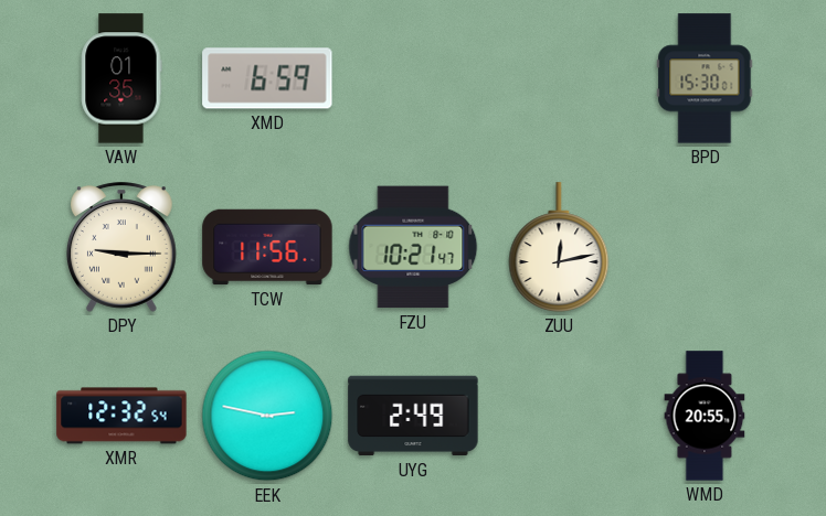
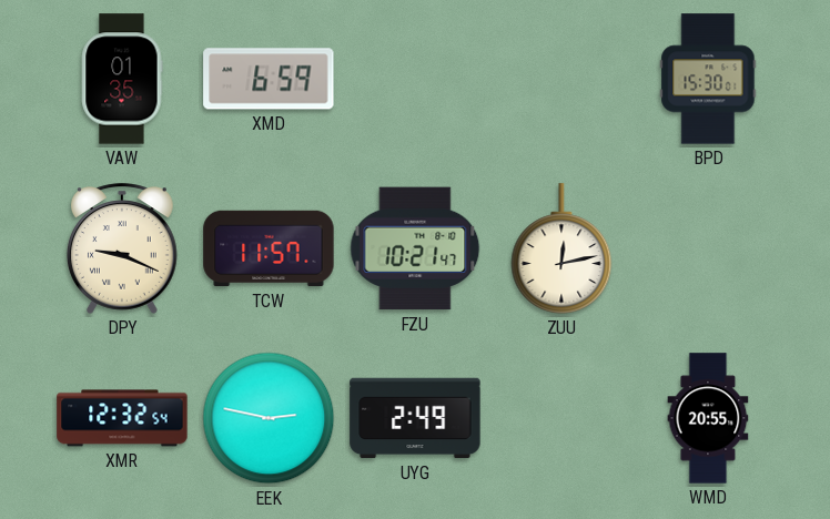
DPY: 9:15 -> 9:19
TCW: 11:56 -> 11:57
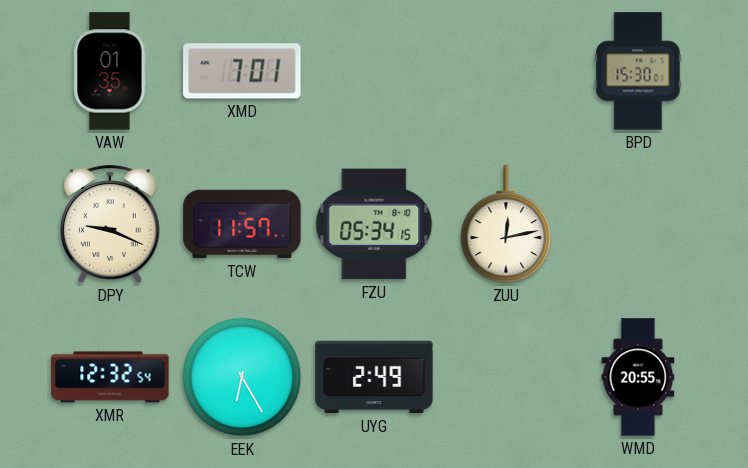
XMD: 6:59 -> 7:01
FZU: 10:21 -> 05:34
EEK: 2:47 -> 6:25
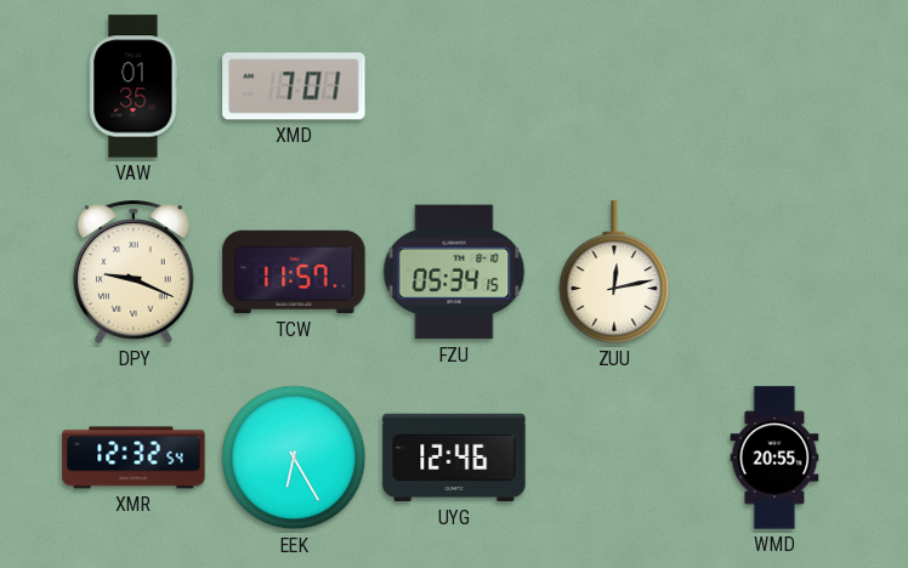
BPD: 15:30 -> none
UYG: 2:49 -> 12:46
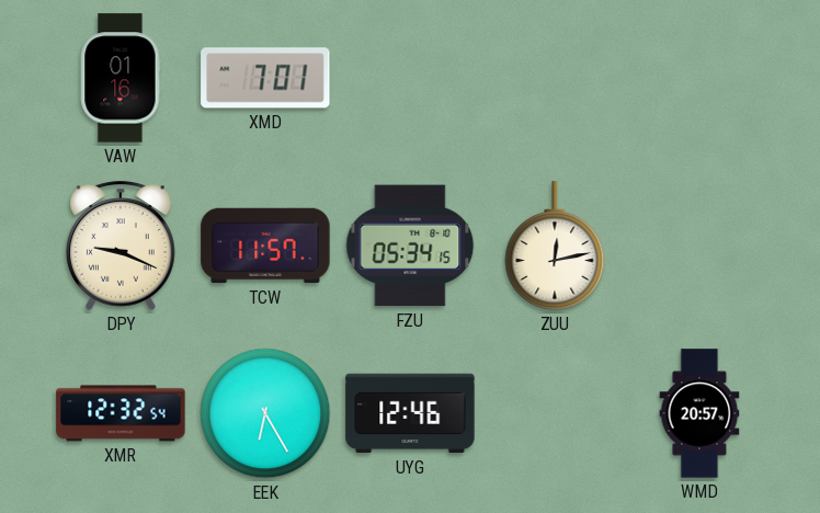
VAW: 01:35 -> 01:16
WMD: 20:55 -> 20:57
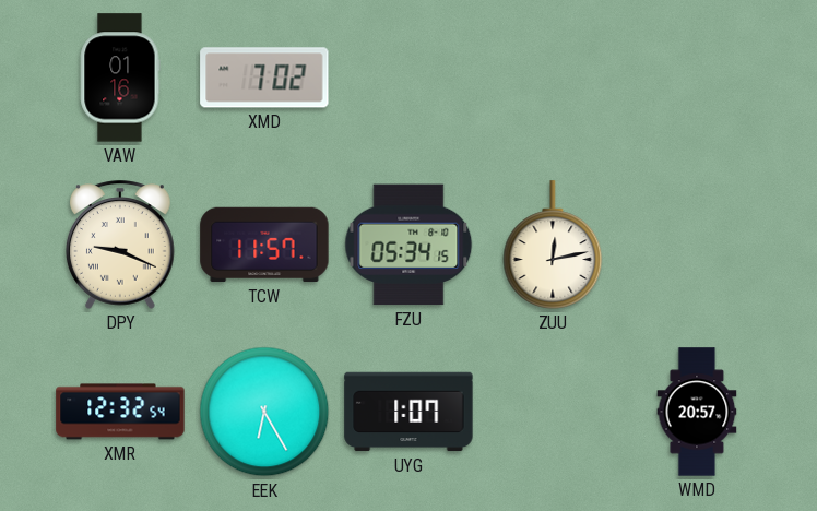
XMD: 7:01 -> 7:02
UYG: 12:46 -> 1:07
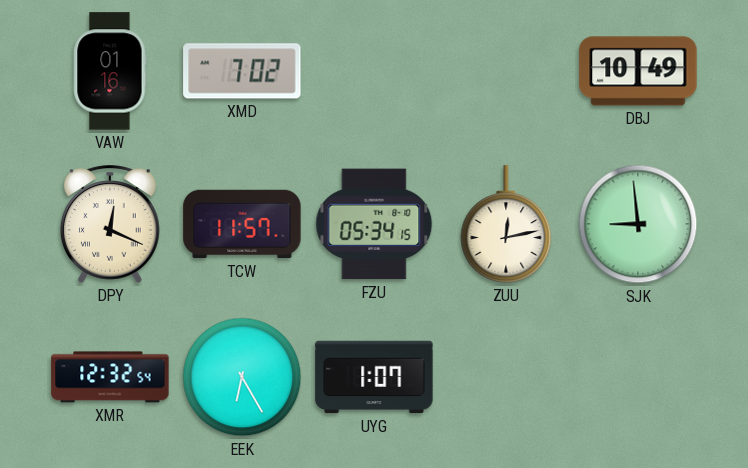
DBJ: none -> 10:49
DPY: 9:19 -> 12:19
SJK: none -> 8:59
WMD: 20:57 -> none
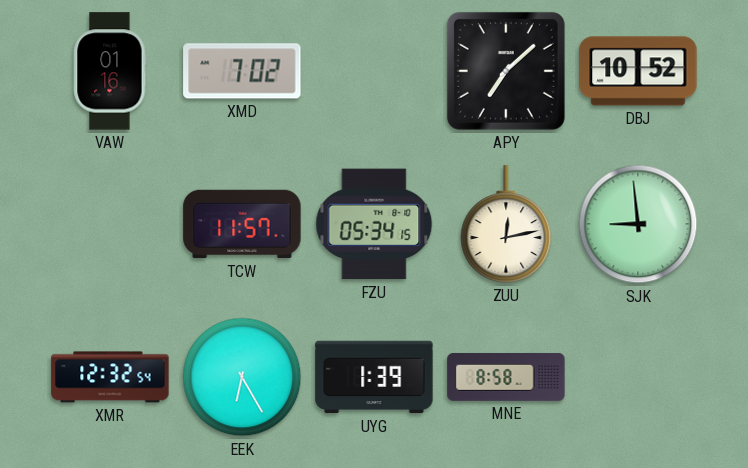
APY: none -> 7:08
DBJ: 10:49 -> 10:52
DPY: 12:19 -> none
UYG: 1:07 -> 1:39
MNE: none -> 8:58
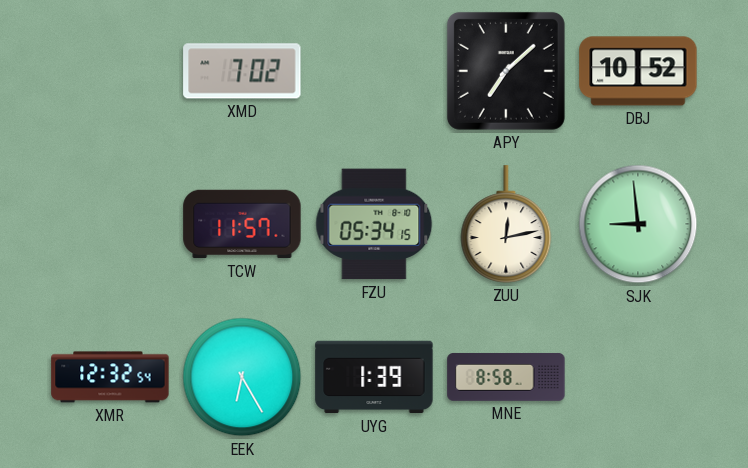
VAW: 01:16 -> none
